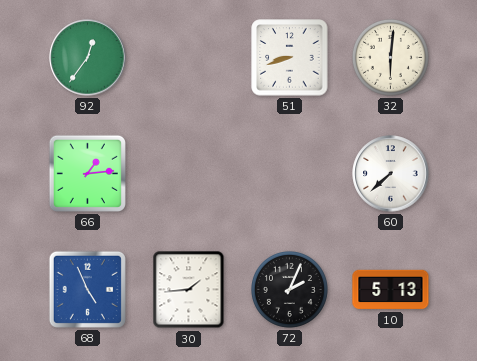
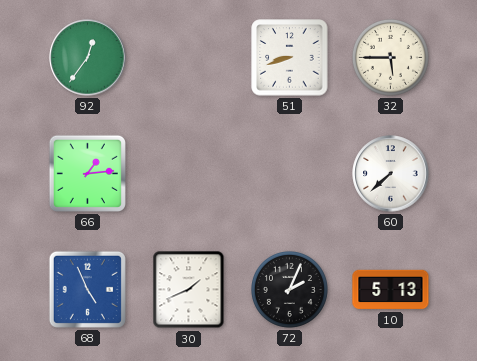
32: 6:01 -> 5:45
30: 1:44 -> 1:41
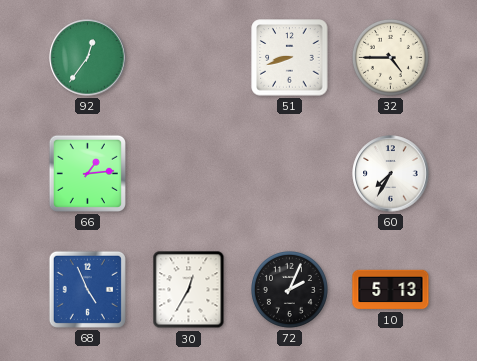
32: 5:45 -> 4:45
60: 7:38 -> 7:35
30: 1:41 -> 12:35
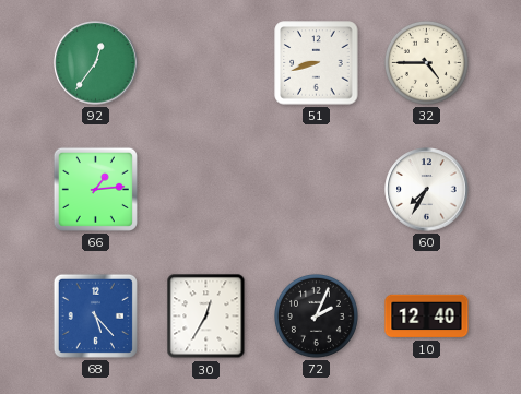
68: 4:56 -> 5:23
10: 5:13 -> 12:40
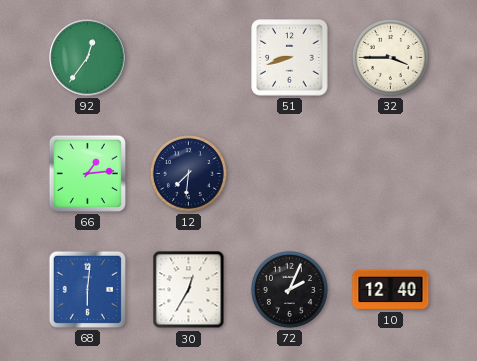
32: 4:45 -> 3:45
12: none -> 7:31
60: 7:35 -> none
68: 5:23 -> 6:01
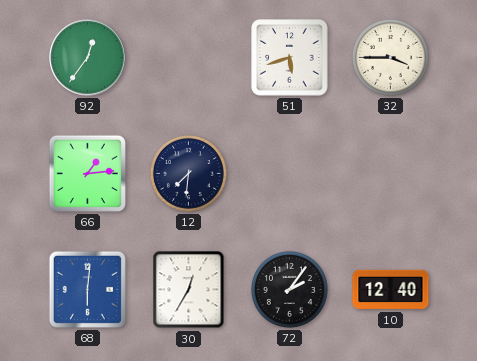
51: 8:42 -> 5:42
72: 2:04 -> 2:06
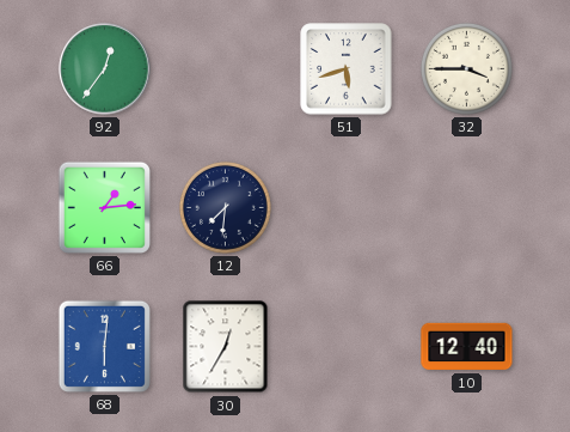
72: 2:06 -> none
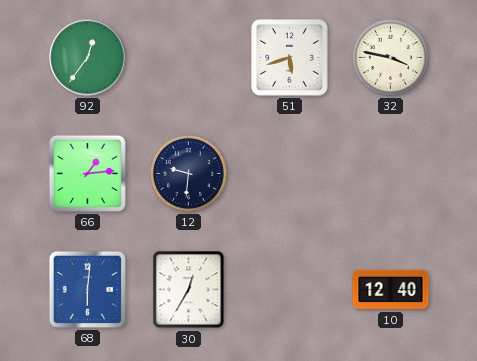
32: 3:45 -> 3:47
12: 7:31 -> 9:31
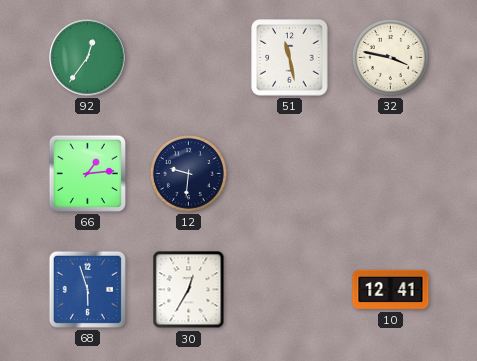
51: 5:42 -> 11:28
68: 6:01 -> 5:57
10: 12:40 -> 12:41
